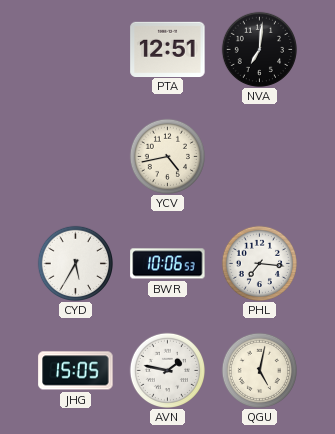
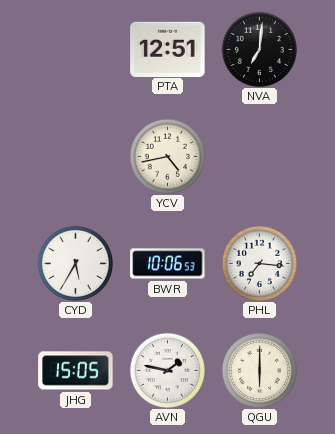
QGU: 5:02 -> 6:00
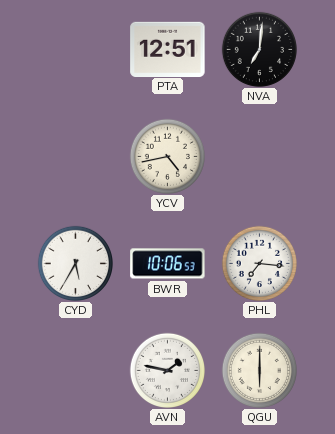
JHG: 15:05 -> none
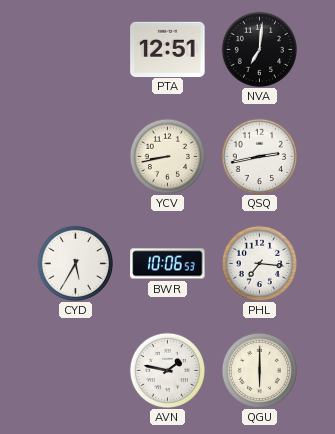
YCV: 4:43 -> 8:43
QSQ: none -> 2:43
